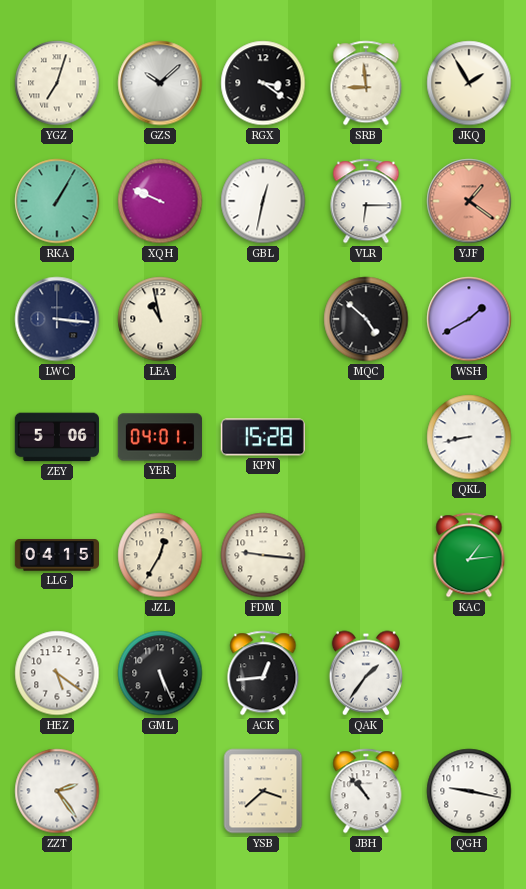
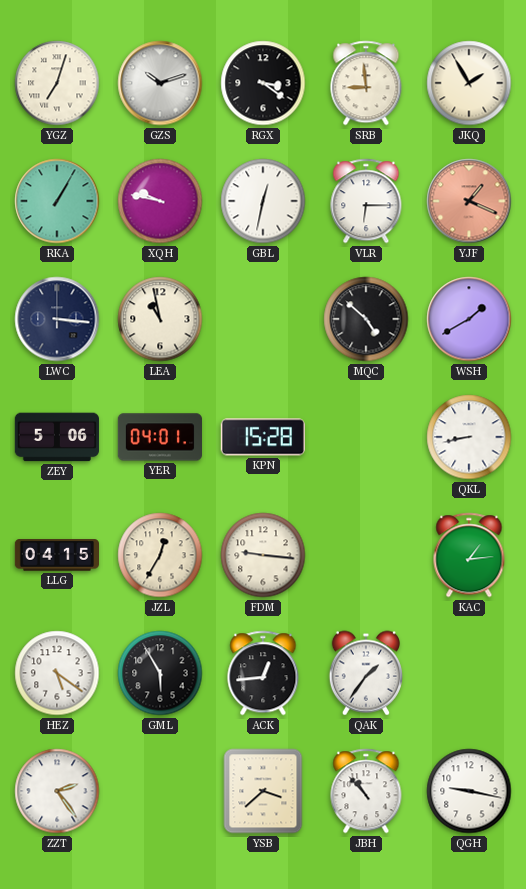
GZS: 10:08 -> 10:12
XQH: 9:49 -> 9:47
YJF: 1:21 -> 1:19
GML: 5:26 -> 5:55
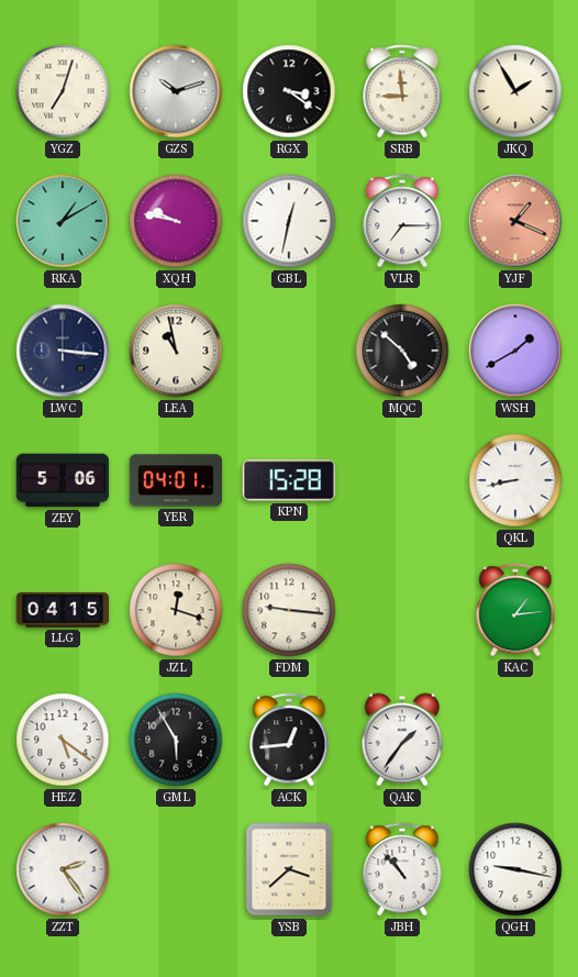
RKA: 1:05 -> 1:10
VLR: 6:15 -> 7:15
JZL: 12:35 -> 12:18
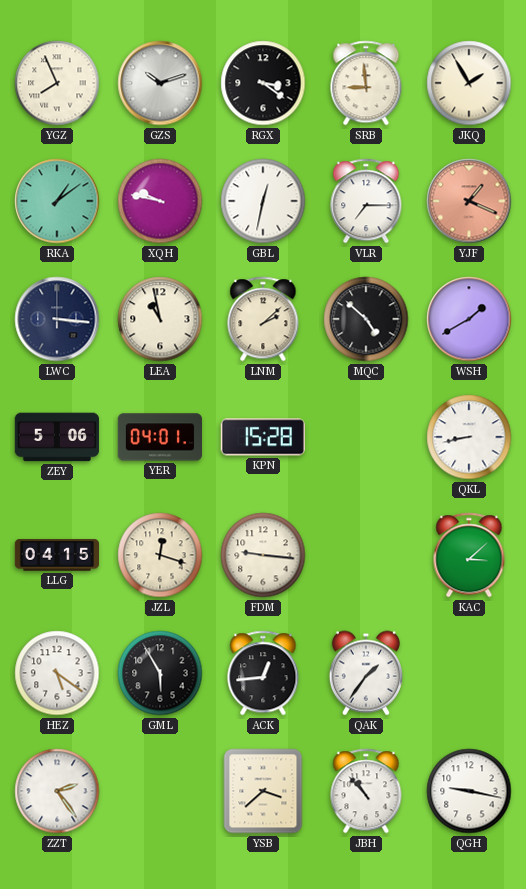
YGZ: 7:03 -> 7:56
RKA: 1:10 -> 1:09
LNM: none -> 2:08
KAC: 1:14 -> 3:08
